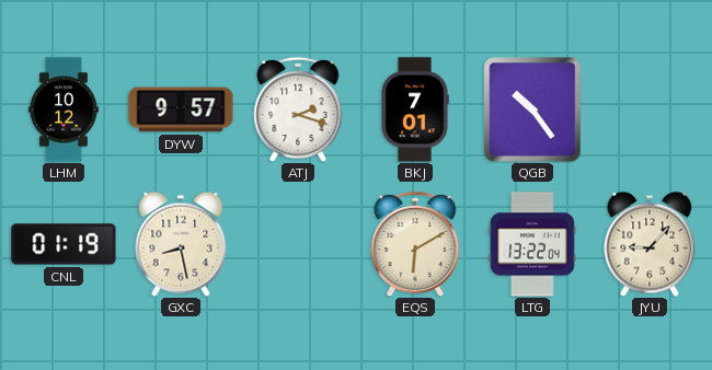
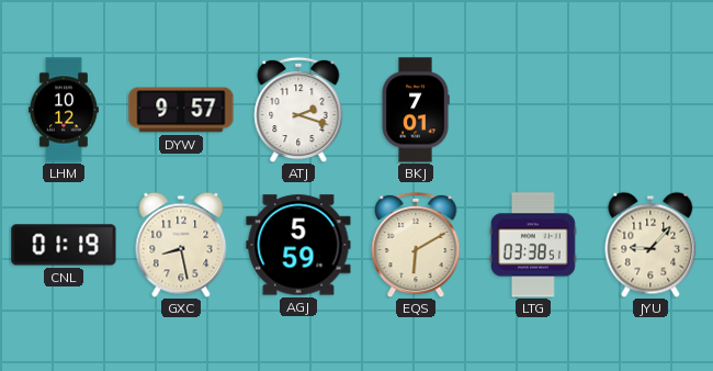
QGB: 10:24 -> none
AGJ: none -> 5:59
LTG: 13:22 -> 03:38
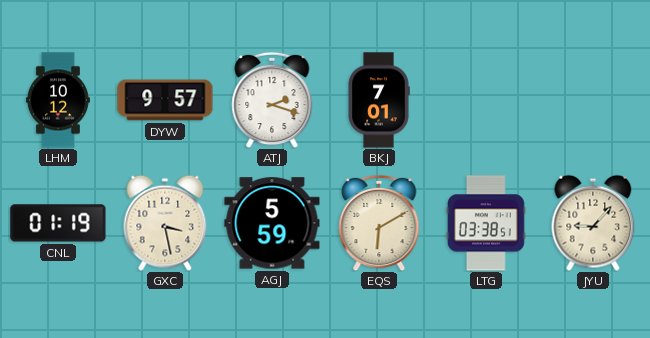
GXC: 8:28 -> 3:28
